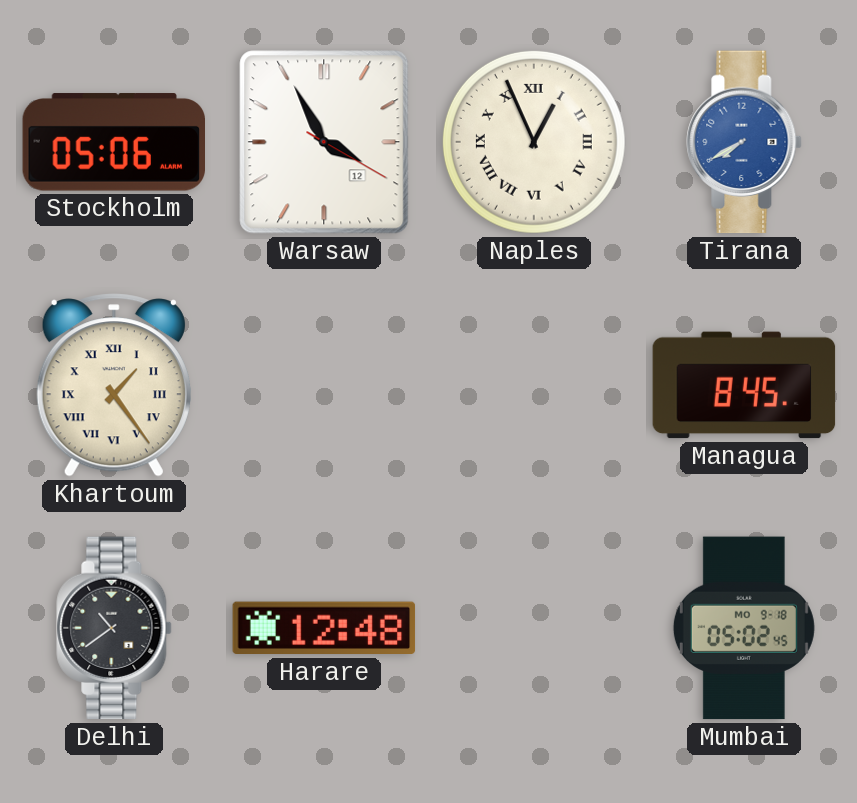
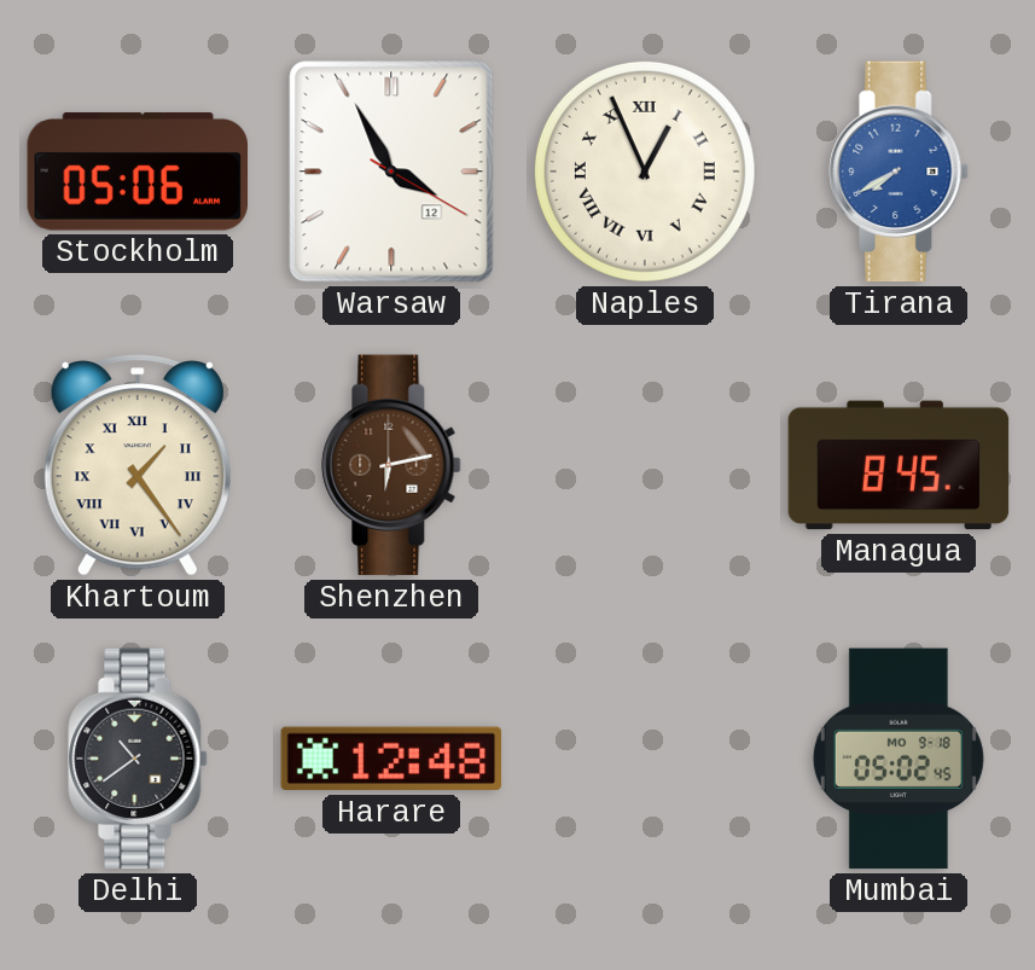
Shenzhen: none -> 6:13
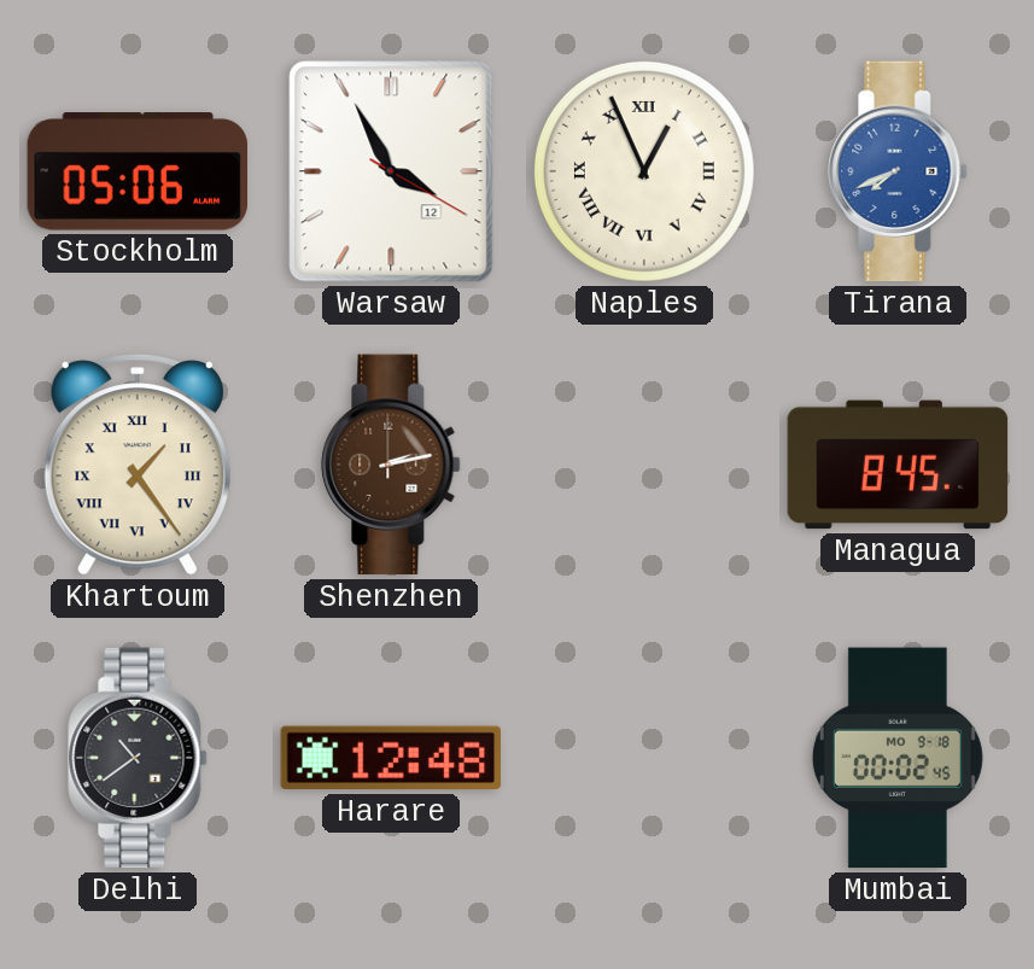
Tirana: 7:40 -> 7:41
Shenzhen: 6:13 -> 2:13
Mumbai: 05:02 -> 00:02
